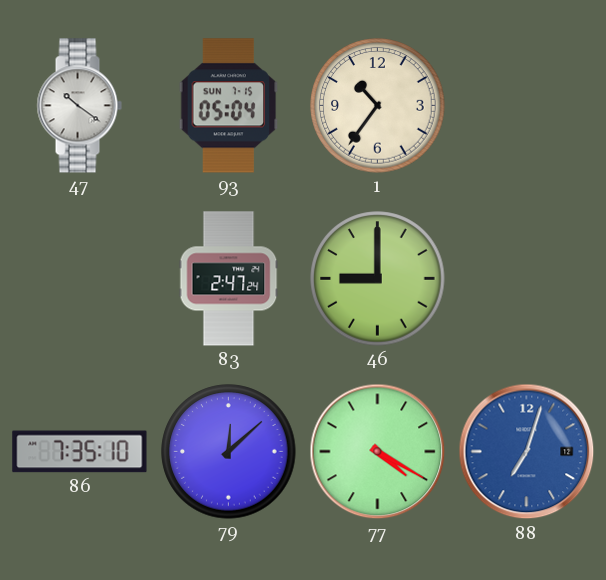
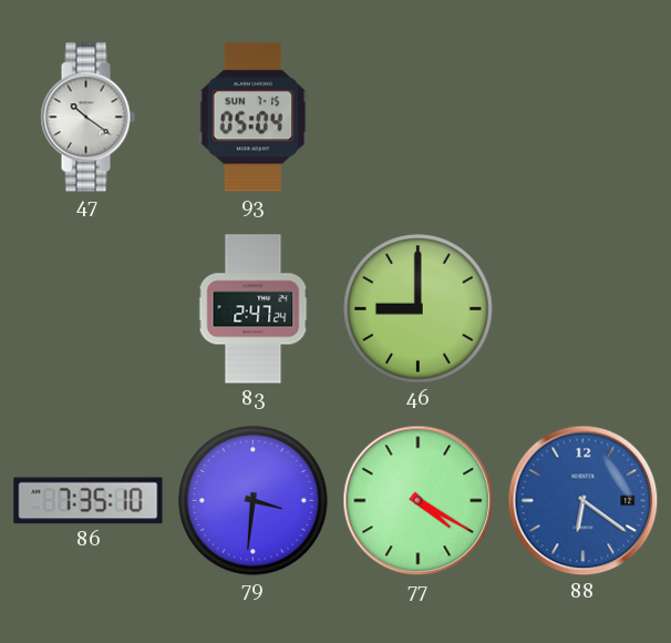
1: 10:36 -> none
79: 12:08 -> 3:31
88: 7:03 -> 6:21
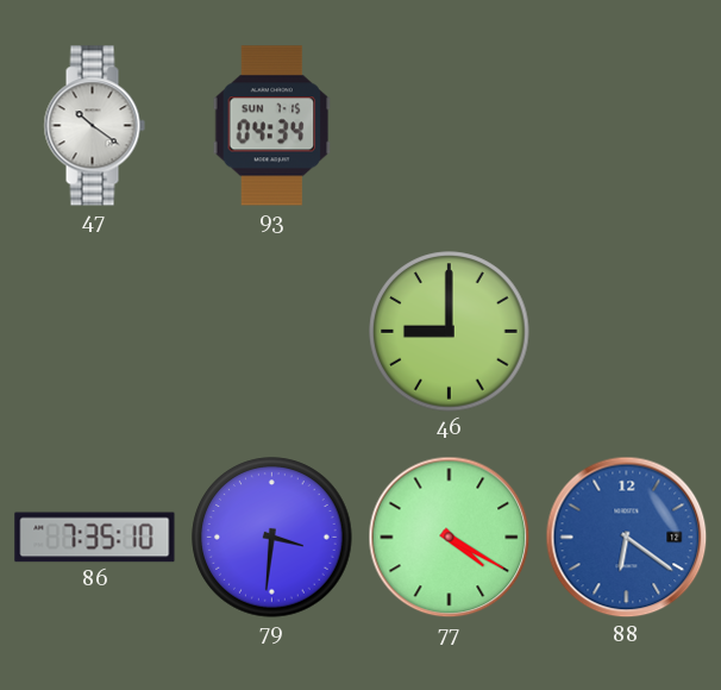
93: 05:04 -> 04:34
83: 2:47 -> none
